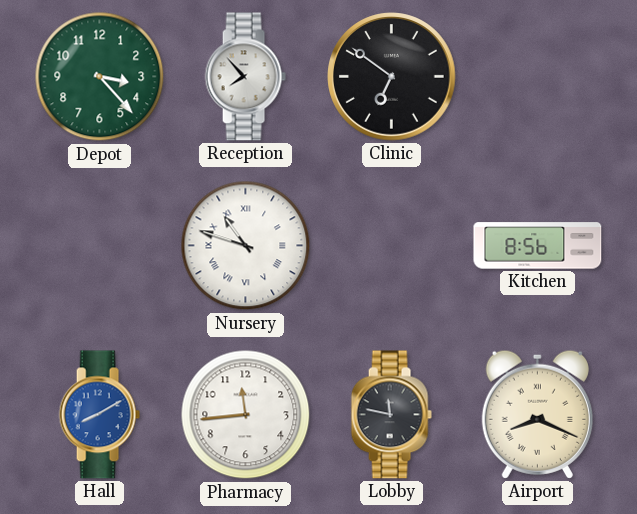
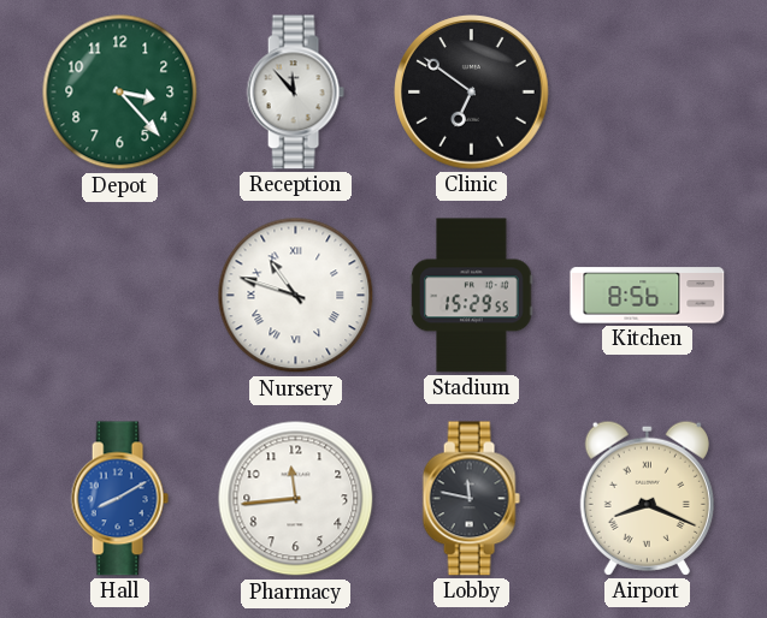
Reception: 7:53 -> 11:53
Stadium: none -> 15:29
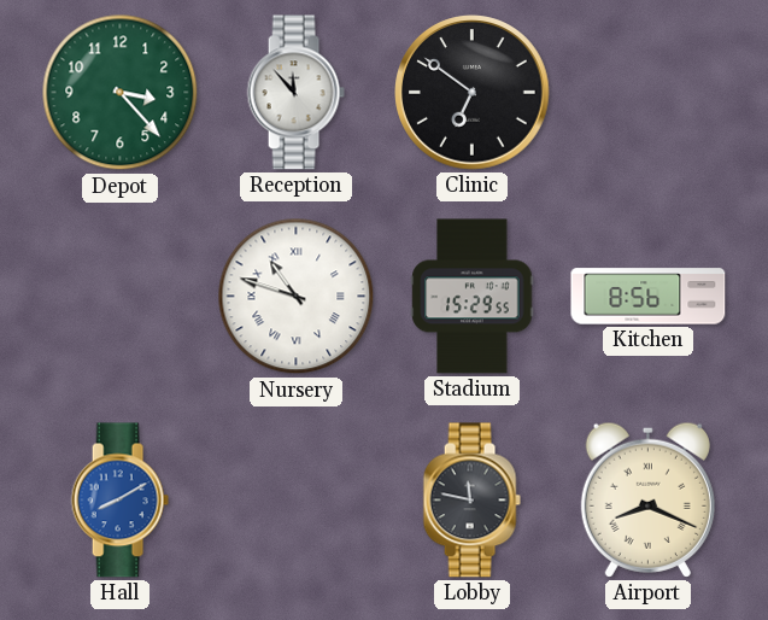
Pharmacy: 11:44 -> none
